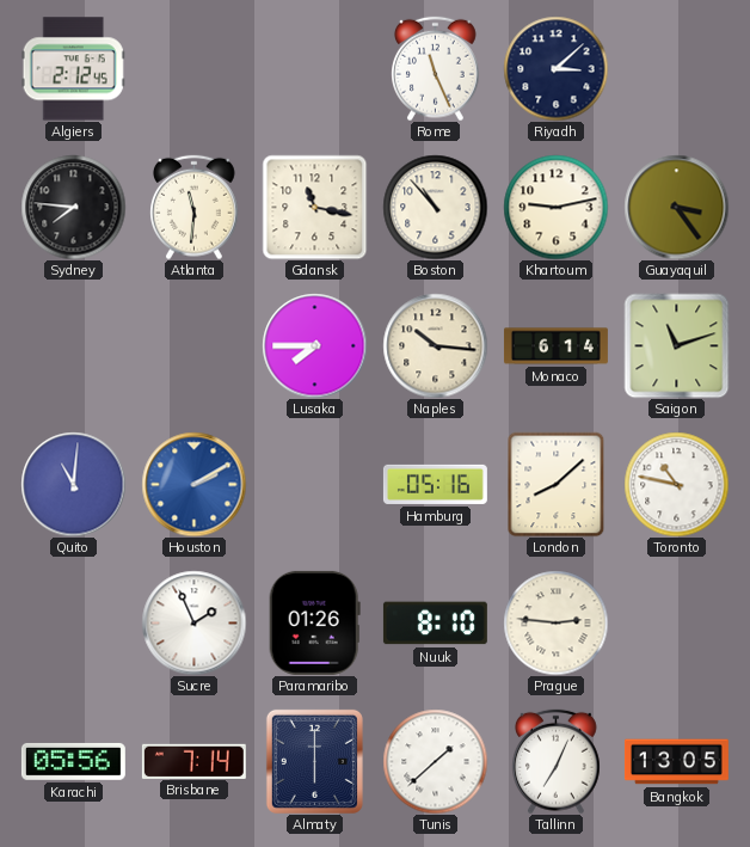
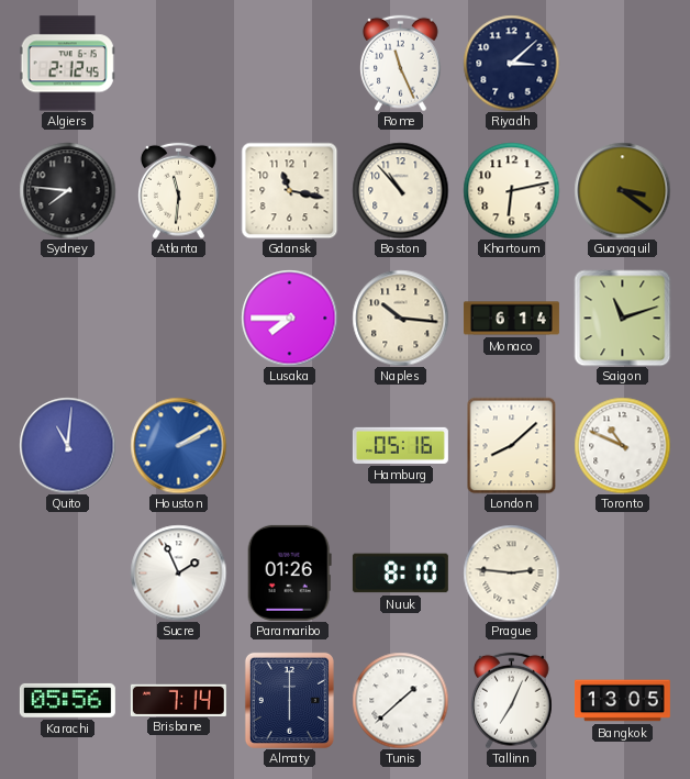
Khartoum: 9:13 -> 6:13
Guayaquil: 3:24 -> 3:21
Toronto: 10:47 -> 10:49
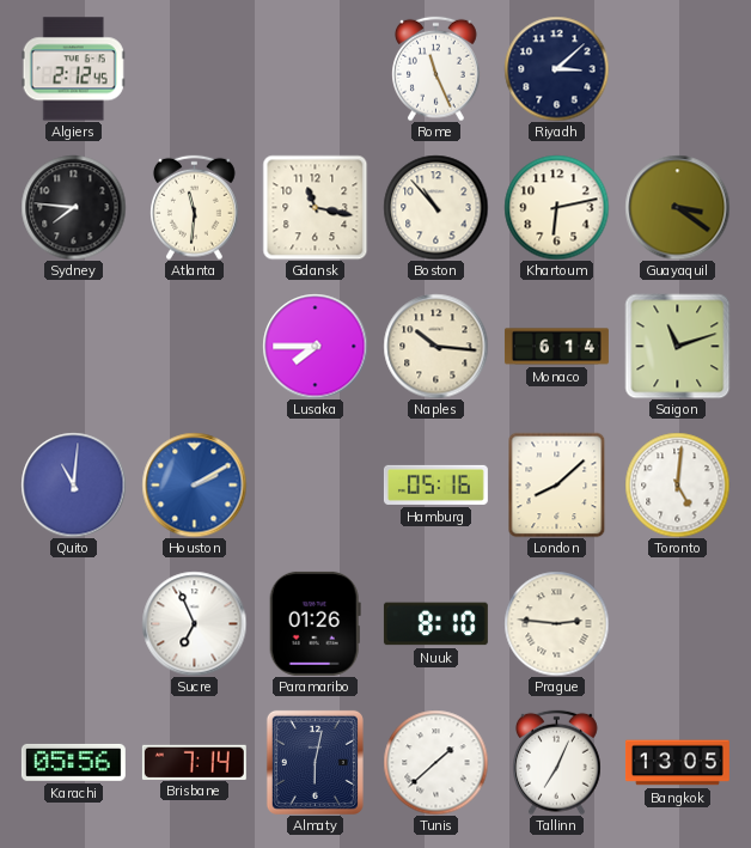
Toronto: 10:49 -> 5:01
Sucre: 1:56 -> 6:56
Almaty: 6:00 -> 6:02
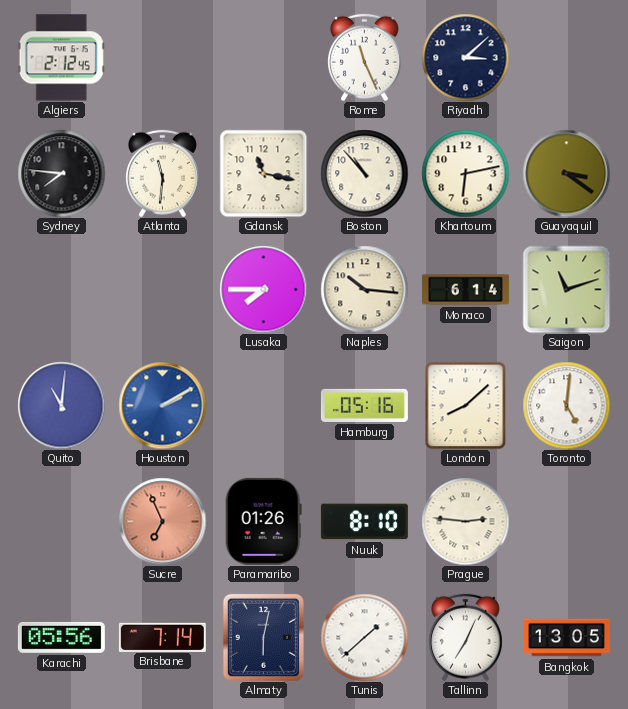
Sucre dial: white -> salmon
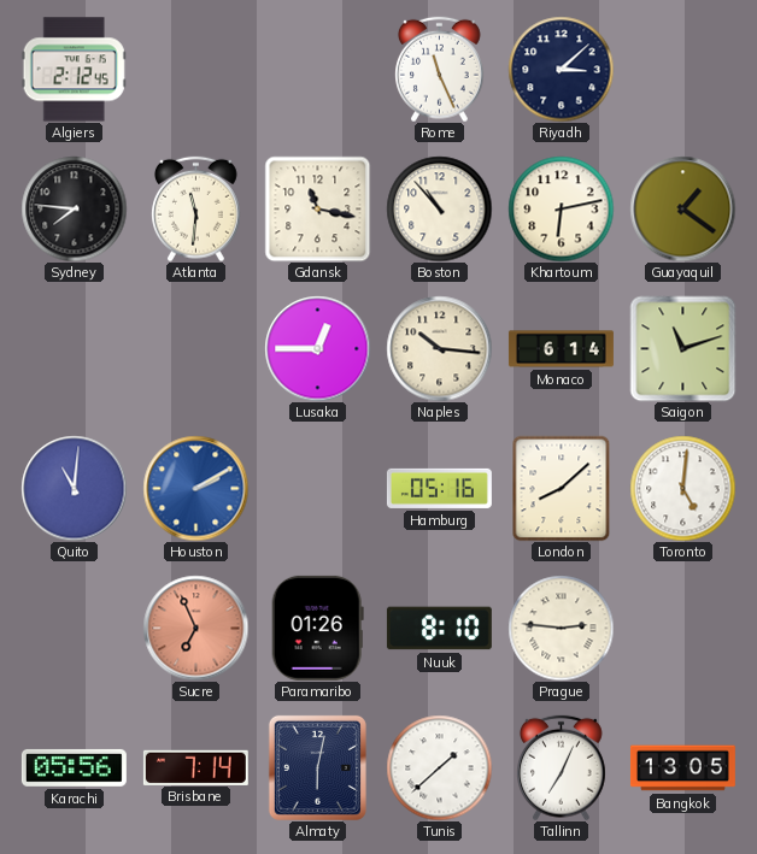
Guayaquil: 3:21 -> 1:21
Lusaka: 7:45 -> 12:45
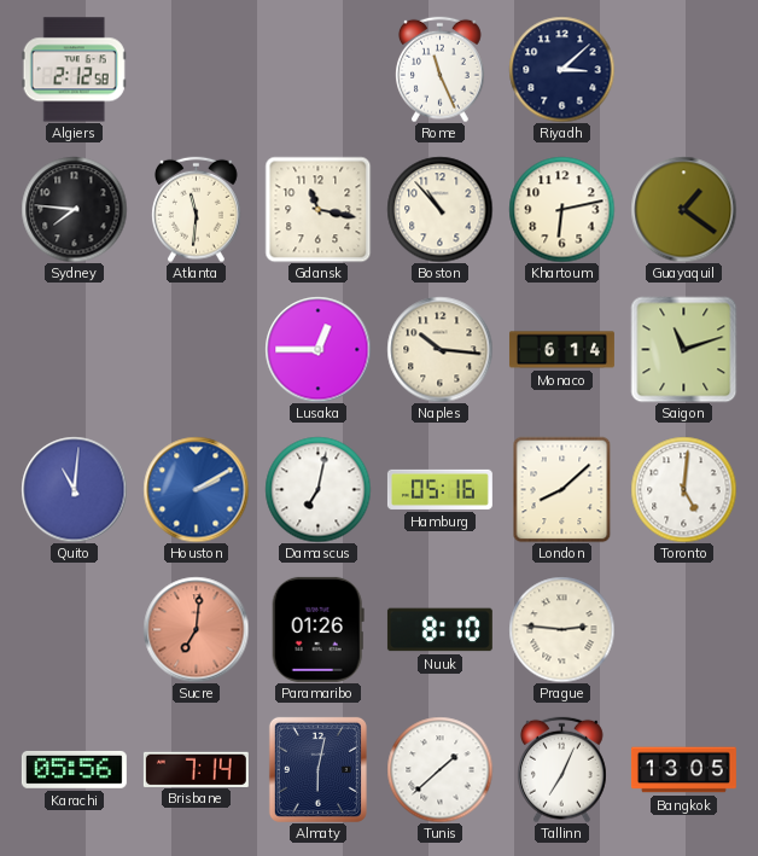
Algiers: 2:12:45 -> 2:12:58
Damascus: none -> 7:02
Sucre: 6:56 -> 7:01
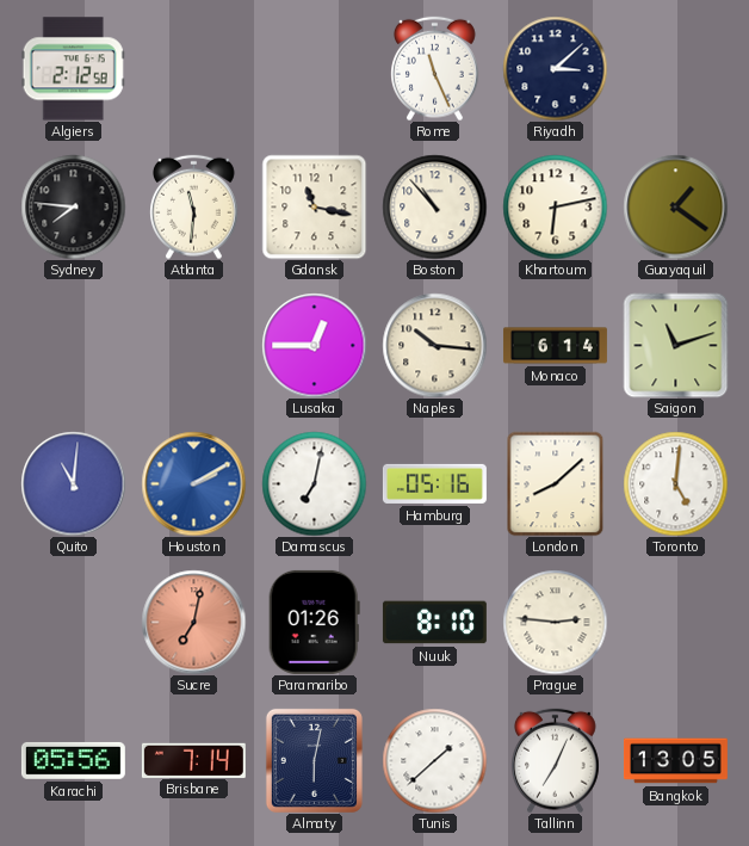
Sucre: 7:01 -> 7:02
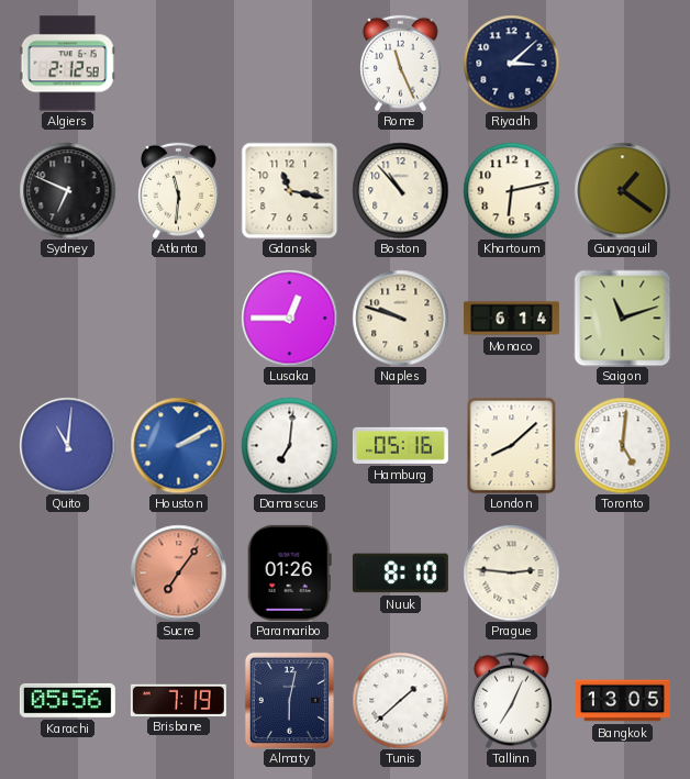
Sydney: 7:46 -> 6:49
Naples: 10:16 -> 9:48
Damascus: 7:02 -> 7:01
Sucre: 7:02 -> 7:06
Brisbane: 7:14 -> 7:19
